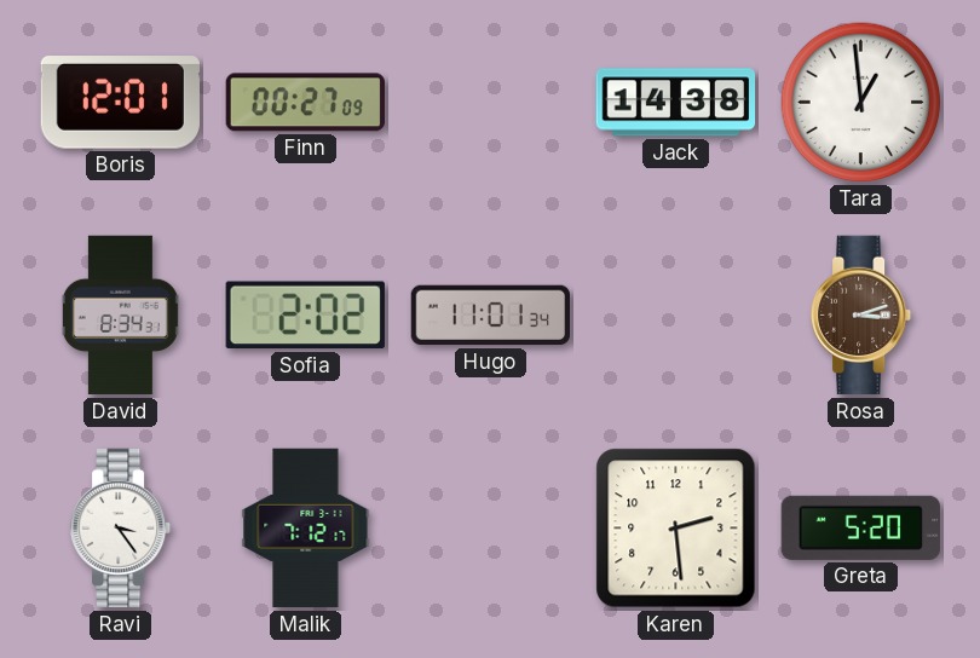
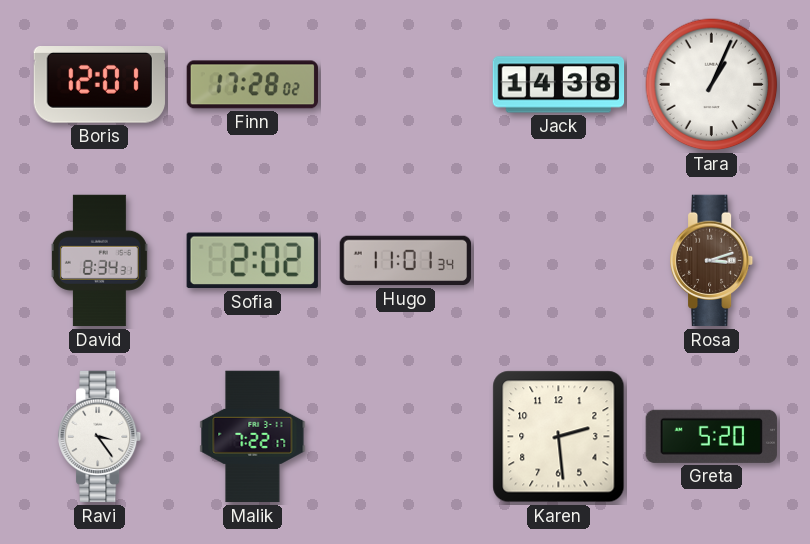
Finn: 00:27 -> 17:28
Tara: 12:59 -> 1:04
Malik: 7:12 -> 7:22
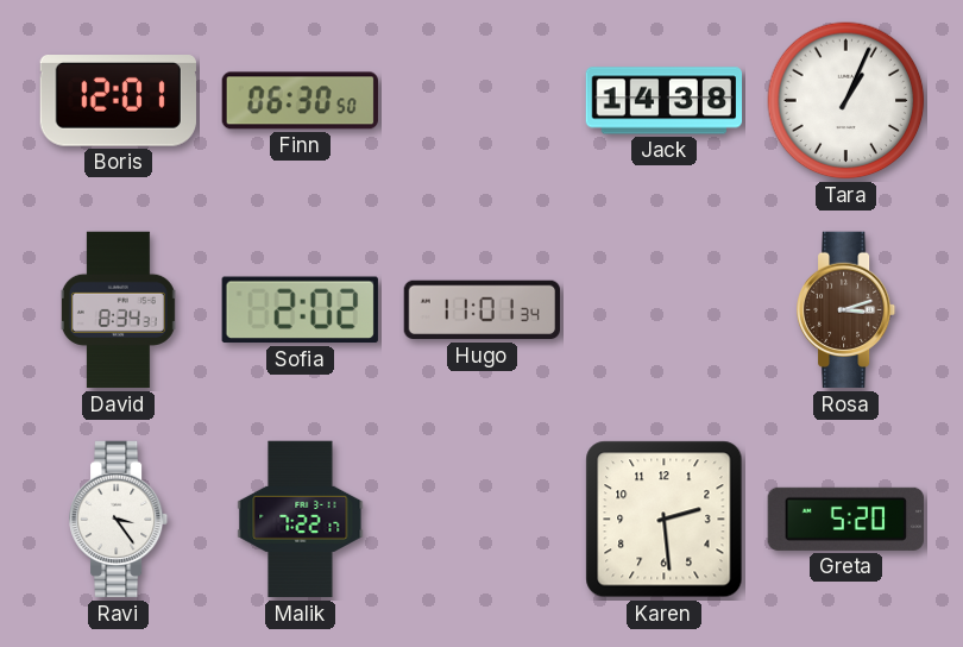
Finn: 17:28 -> 06:30
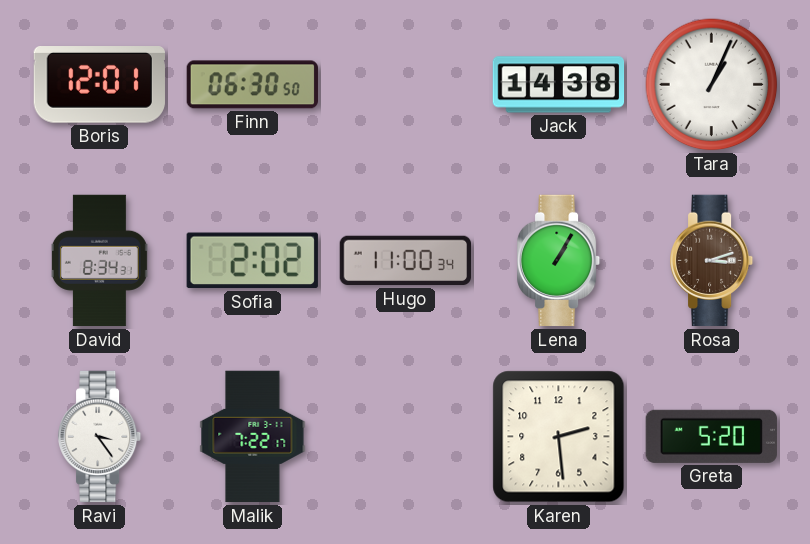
Hugo: 11:01 -> 11:00
Lena: none -> 1:05
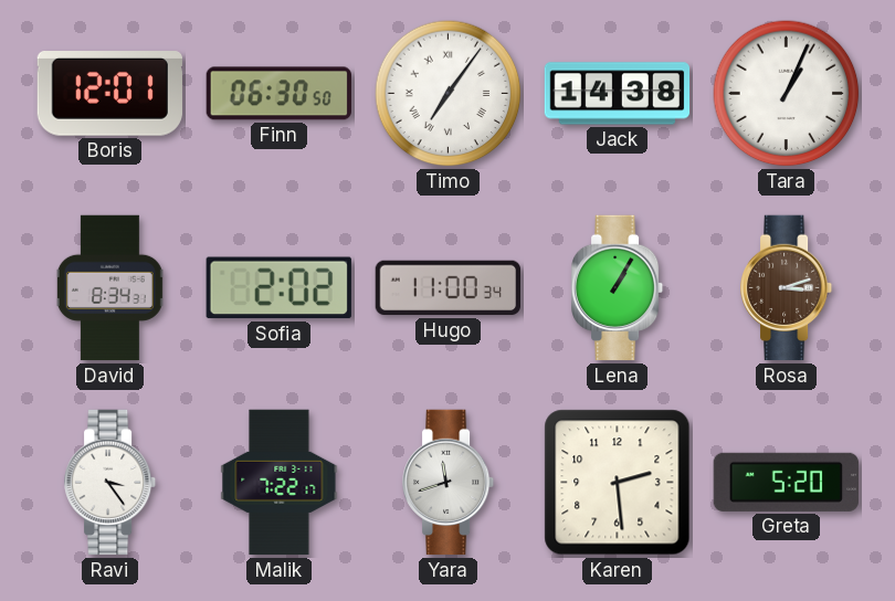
Timo: none -> 7:06
Yara: none -> 11:42
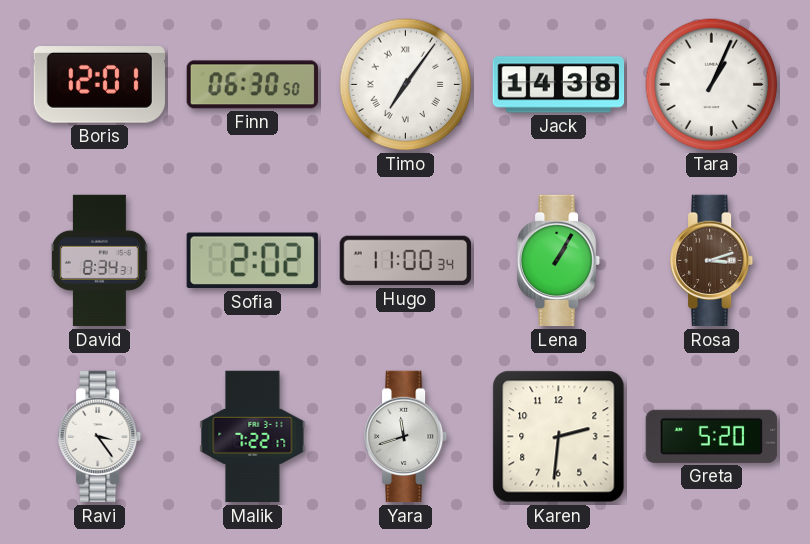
Karen: 2:29 -> 2:31
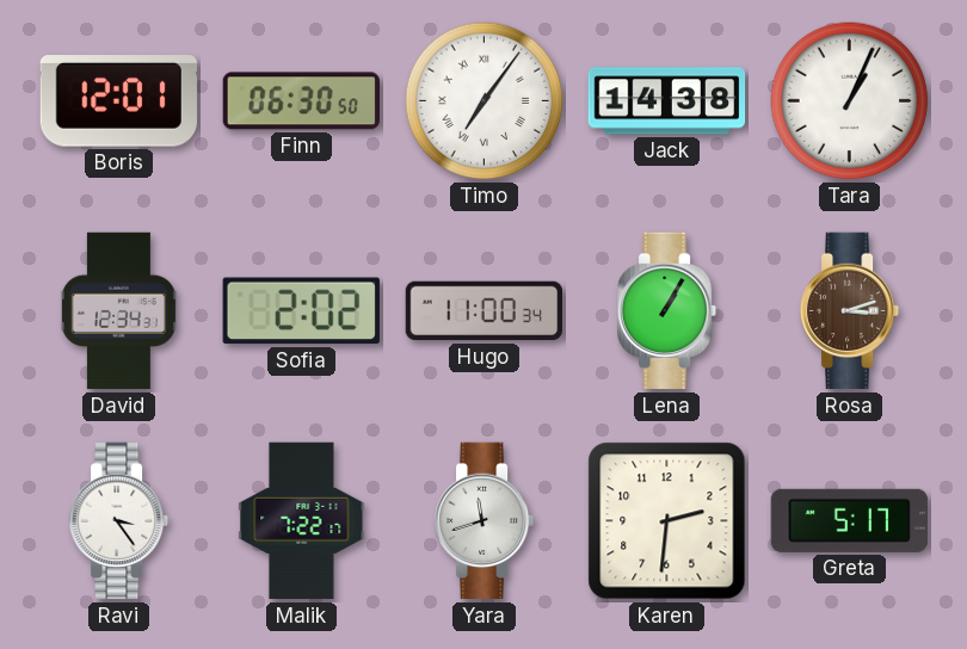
David: 8:34 -> 12:34
Greta: 5:20 -> 5:17
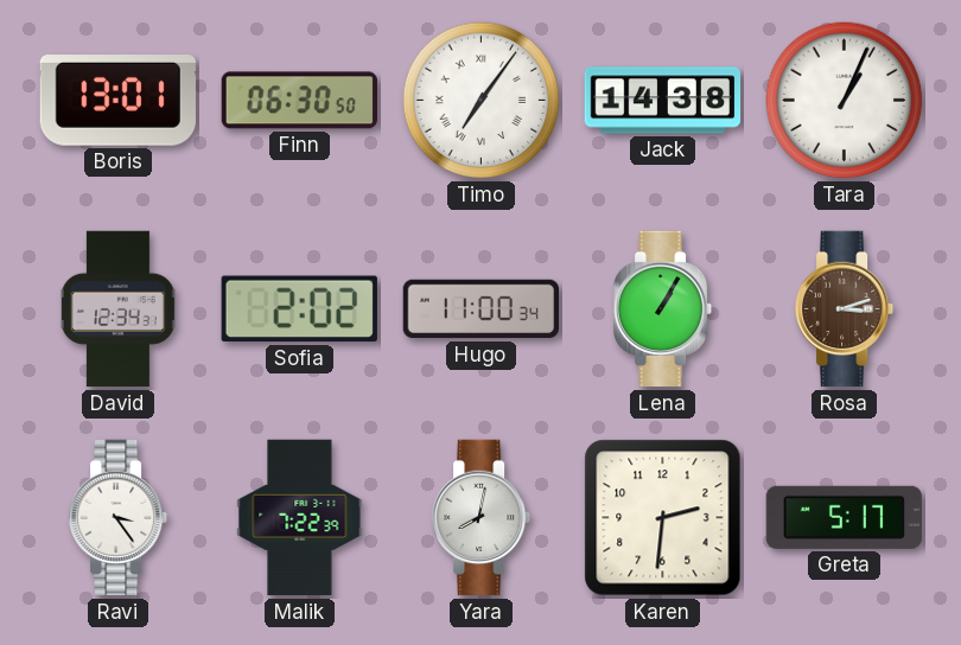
Boris: 12:01 -> 13:01
Malik: 7:22:17 -> 7:22:39
Yara: 11:42 -> 8:02
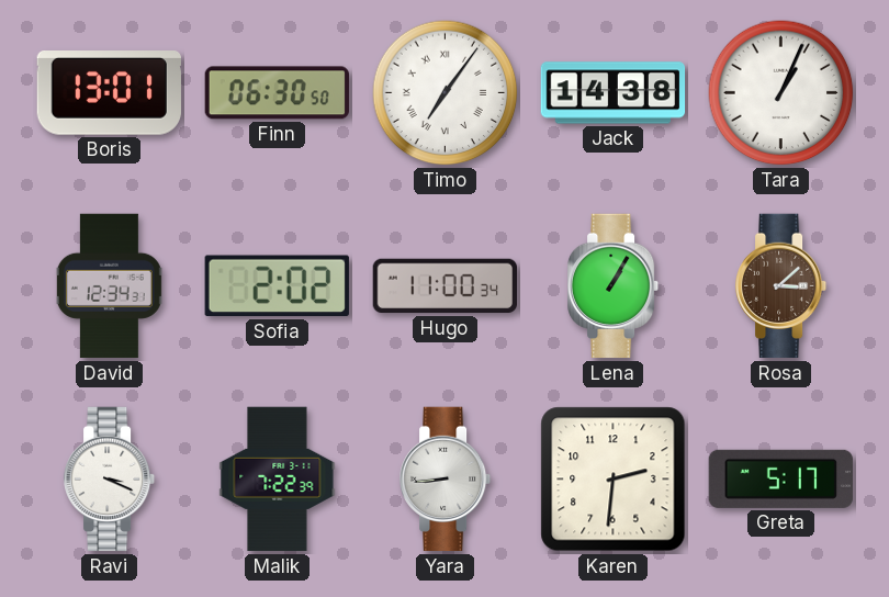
Rosa: 3:12 -> 3:08
Ravi: 3:24 -> 3:19
Yara: 8:02 -> 8:44
